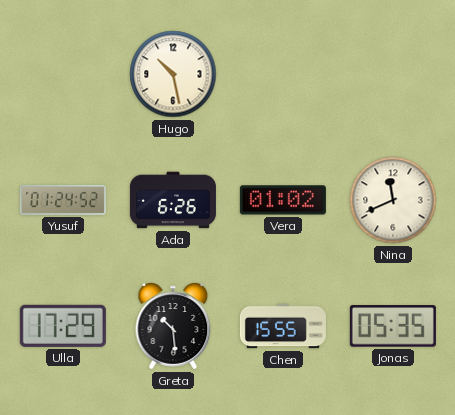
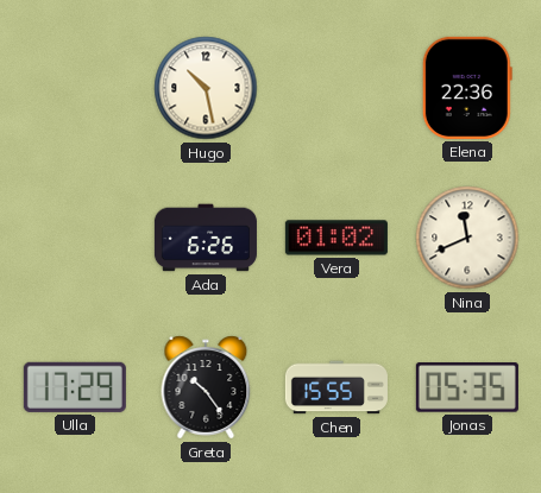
Elena: none -> 22:36
Yusuf: 01:24 -> none
Greta: 10:29 -> 10:24
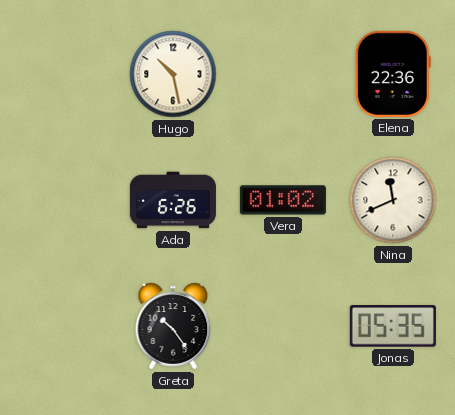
Ulla: 17:29 -> none
Chen: 15:55 -> none
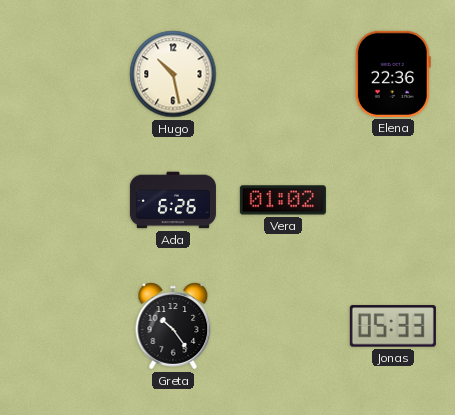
Nina: 11:41 -> none
Jonas: 05:35 -> 05:33
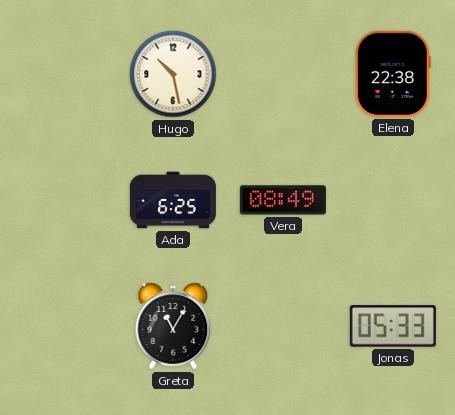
Elena: 22:36 -> 22:38
Ada: 6:26 -> 6:25
Vera: 01:02 -> 08:49
Greta: 10:24 -> 11:05
